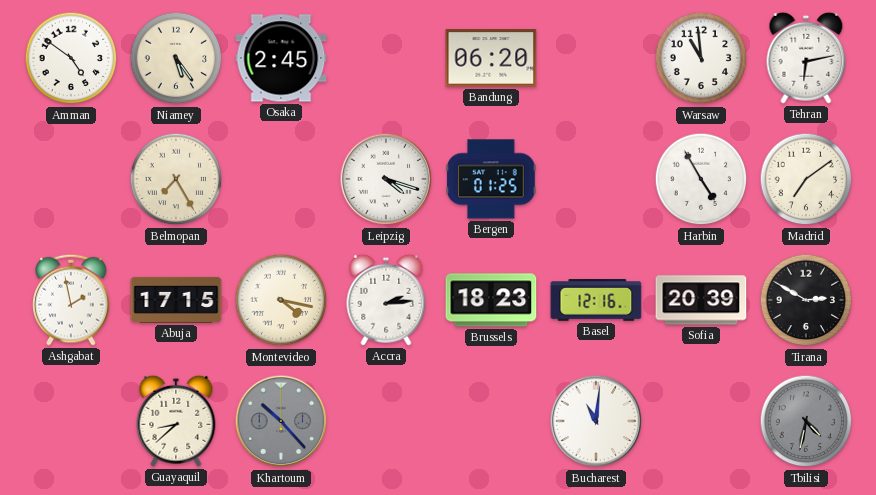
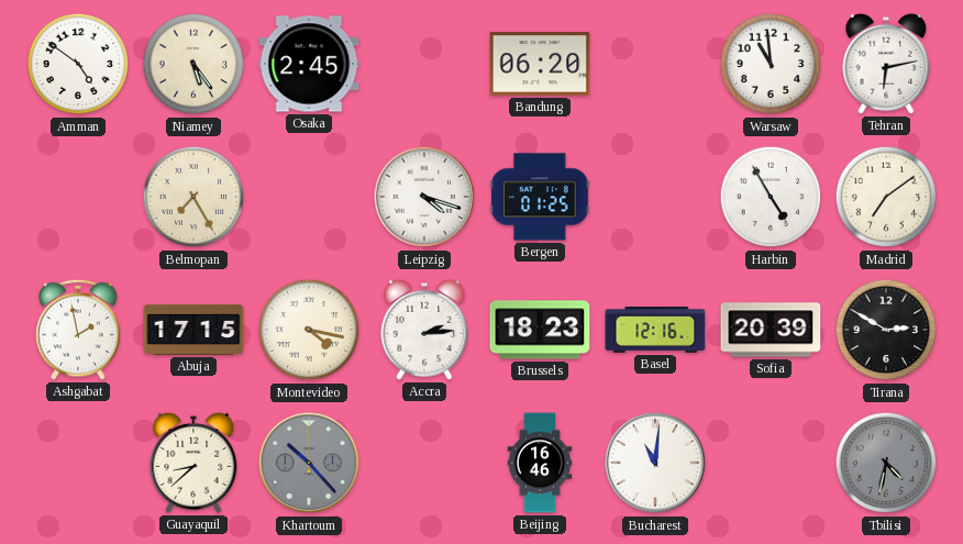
Beijing: none -> 16:46
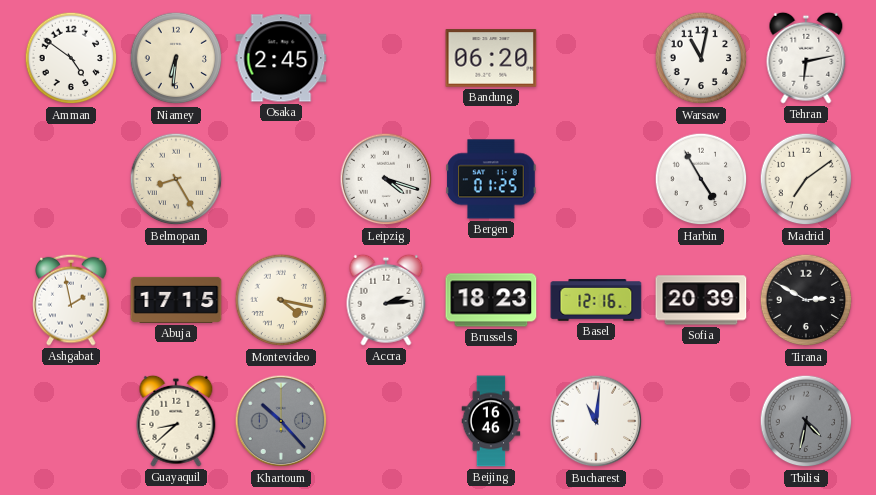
Niamey: 5:24 -> 6:31
Warsaw: 10:59 -> 11:02
Belmopan: 7:25 -> 8:25
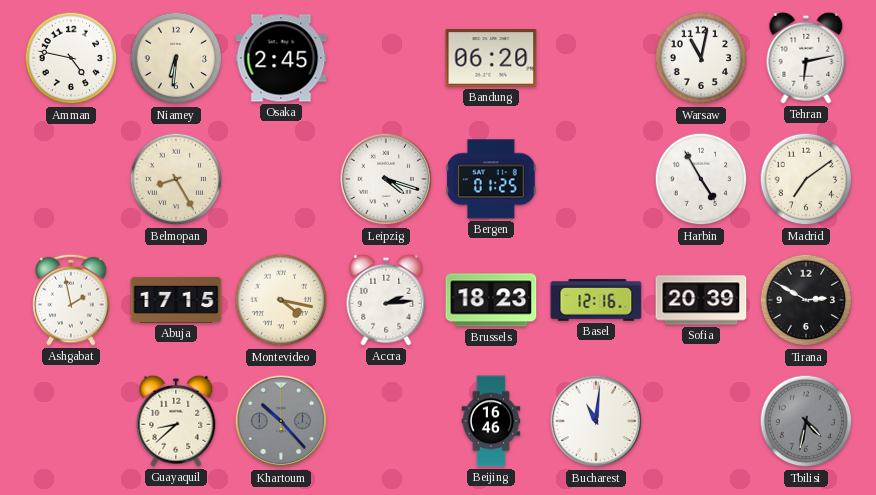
Amman: 4:51 -> 4:47
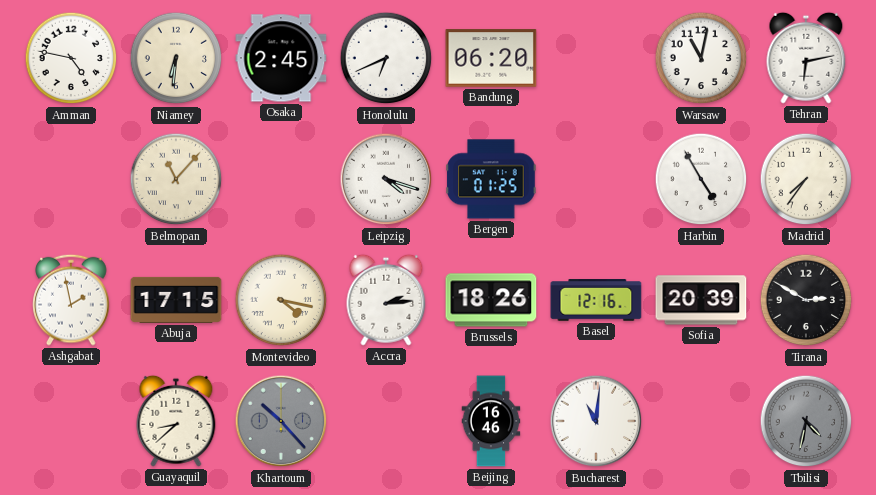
Honolulu: none -> 6:41
Belmopan: 8:25 -> 11:07
Madrid: 7:09 -> 7:36
Brussels: 18:23 -> 18:26
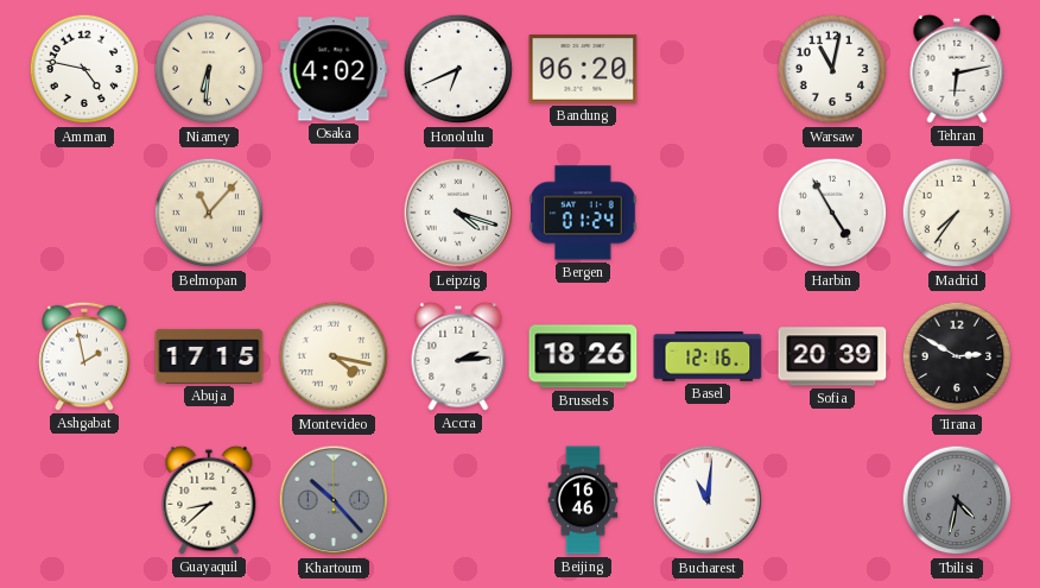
Osaka: 2:45 -> 4:02
Bergen: 01:25 -> 01:24
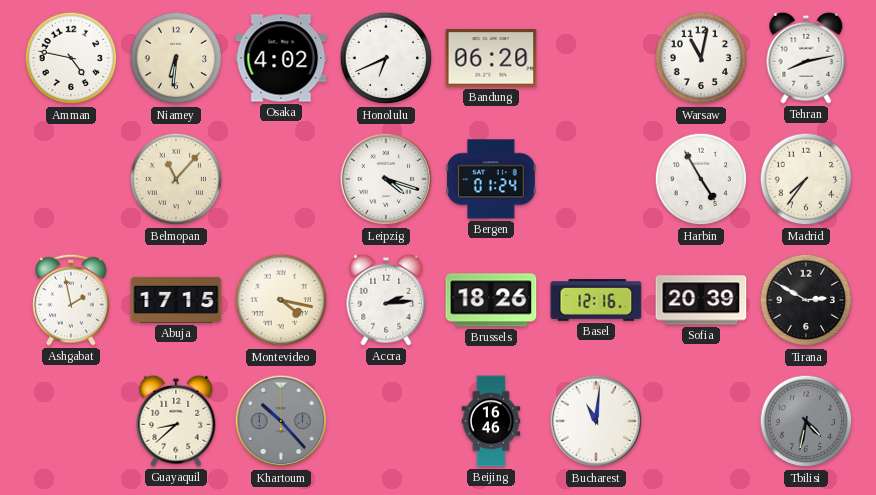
Tehran: 6:13 -> 8:13
